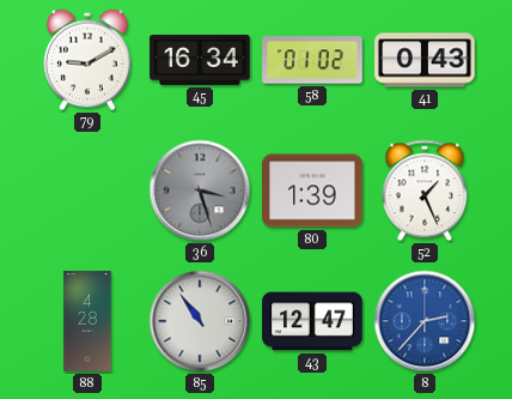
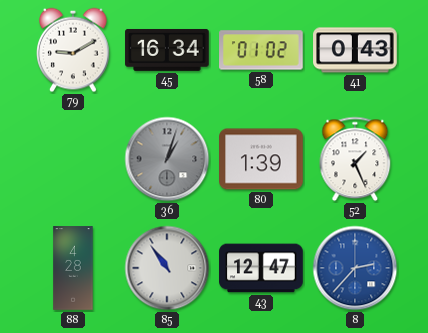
36: 3:27 -> 1:03
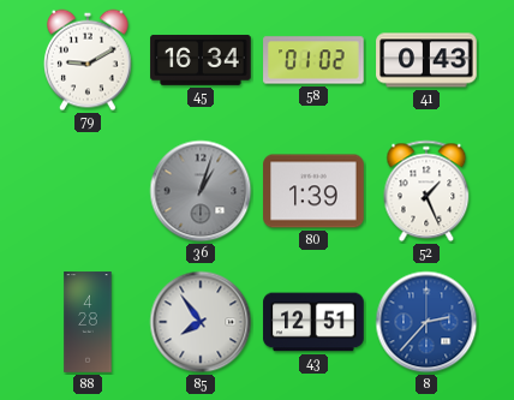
85: 10:54 -> 7:54
43: 12:47 -> 12:51
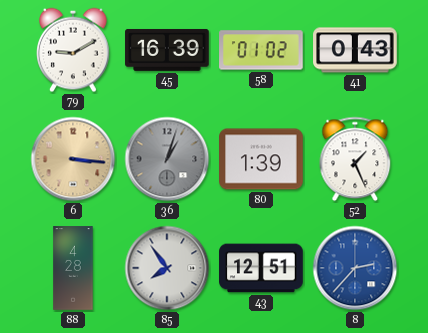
45: 16:34 -> 16:39
6: none -> 3:16
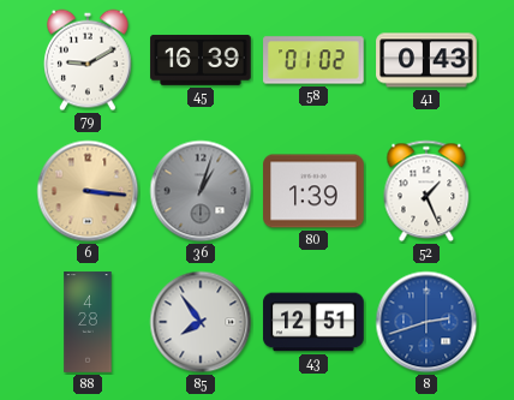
8: 2:37 -> 2:42
